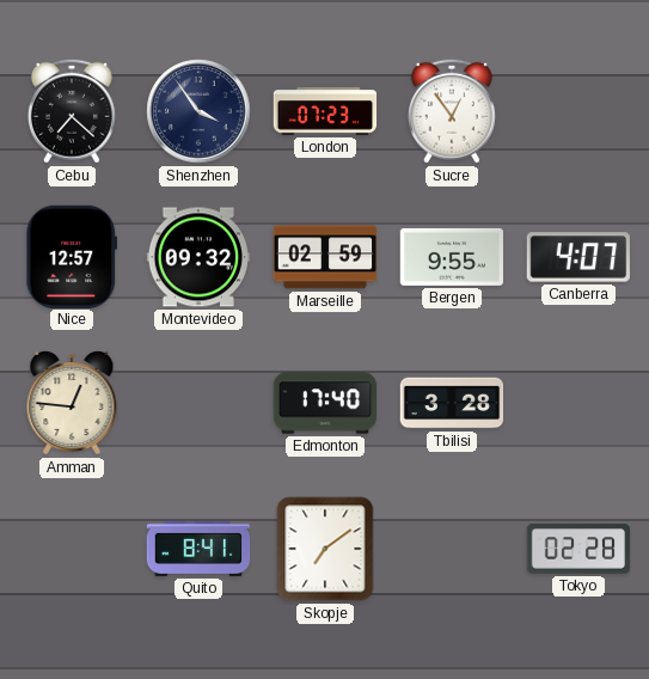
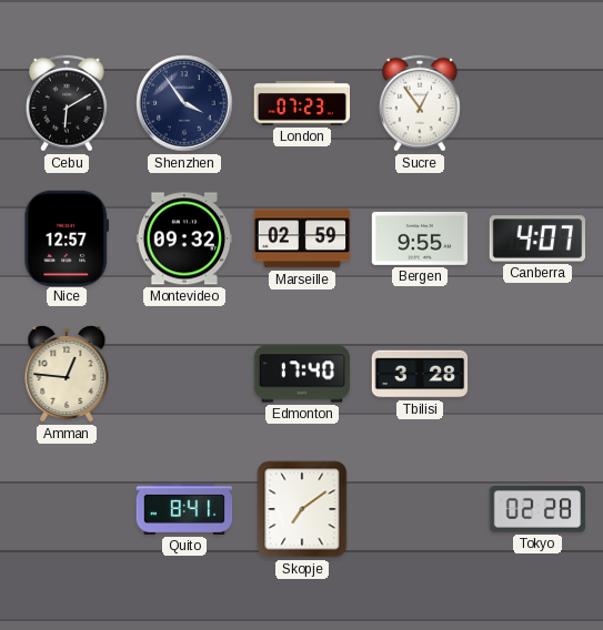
Cebu: 7:22 -> 6:10
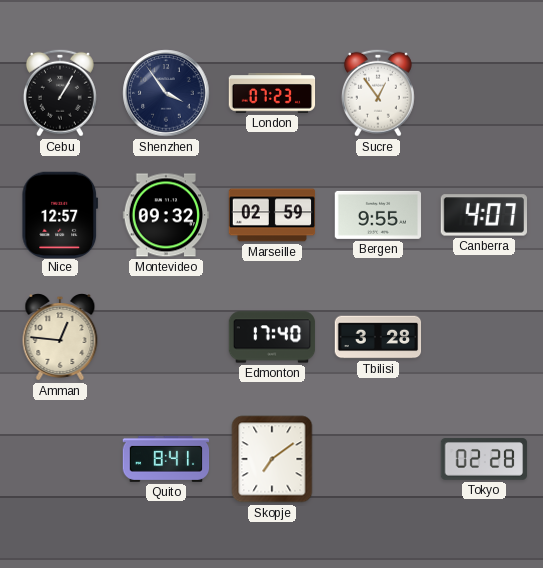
Cebu: 6:10 -> 1:05
